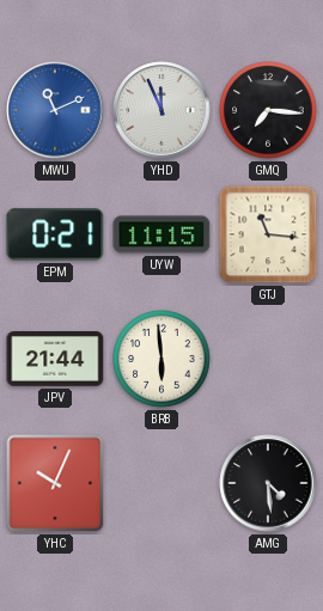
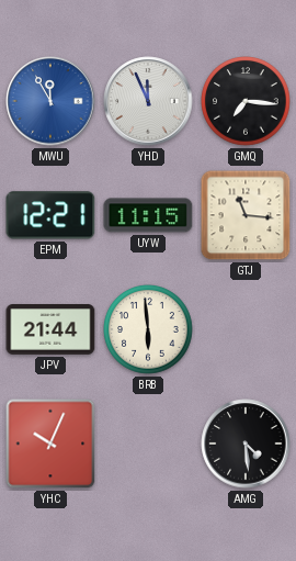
MWU: 11:11 -> 11:55
EPM: 0:21 -> 12:21
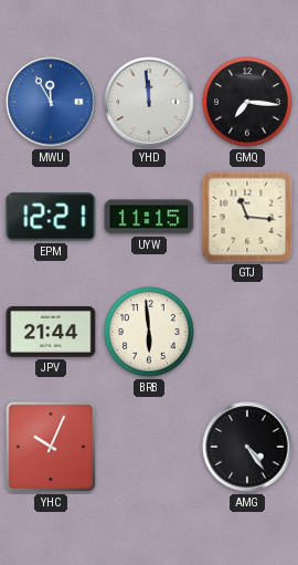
YHD: 11:56 -> 11:59
AMG: 4:29 -> 4:24
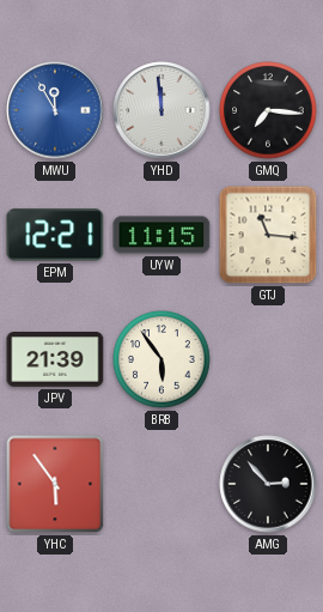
JPV: 21:44 -> 21:39
BRB: 5:59 -> 5:54
YHC: 10:04 -> 5:54
AMG: 4:24 -> 2:53
